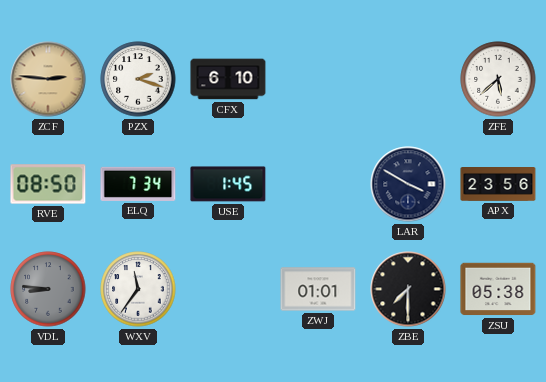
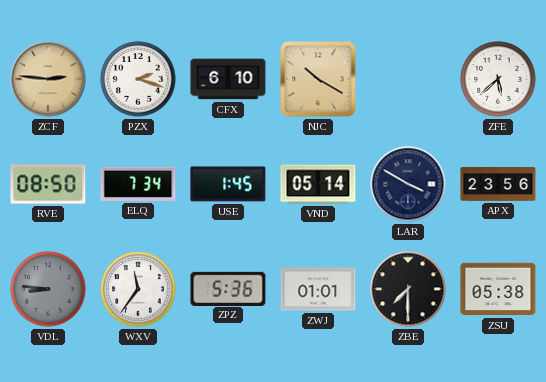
NJC: none -> 10:20
VND: none -> 05:14
ZPZ: none -> 5:36
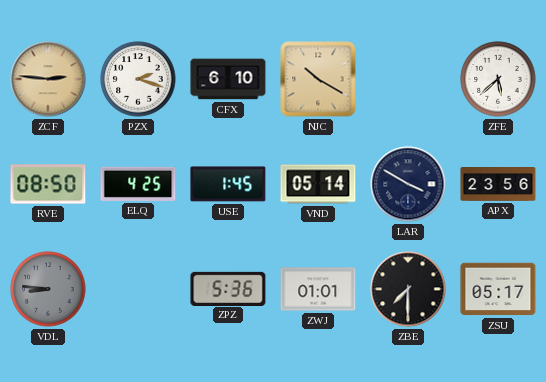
ELQ: 7:34 -> 4:25
WXV: 11:36 -> none
ZSU: 05:38 -> 05:17
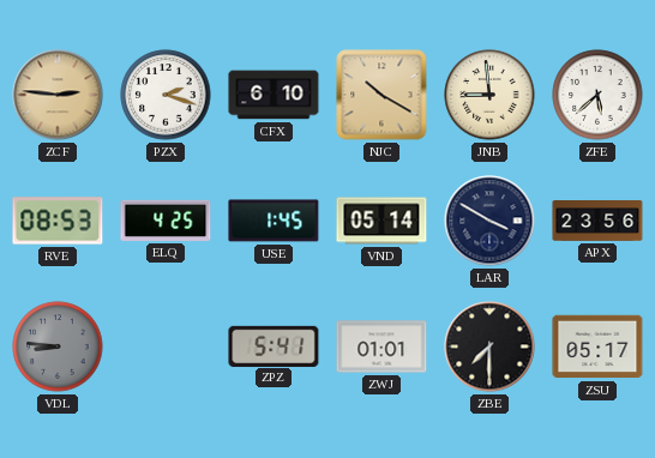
JNB: none -> 8:59
RVE: 08:50 -> 08:53
ZPZ: 5:36 -> 5:41
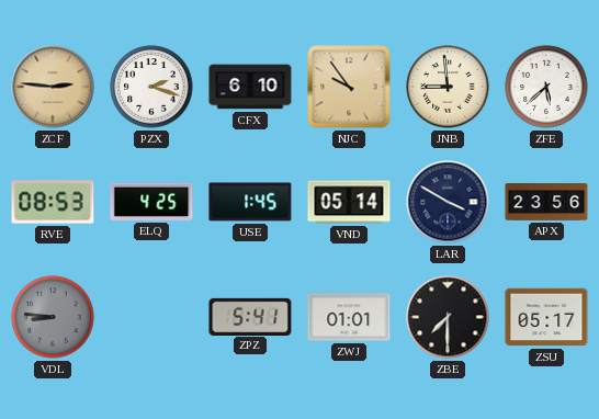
NJC: 10:20 -> 9:54
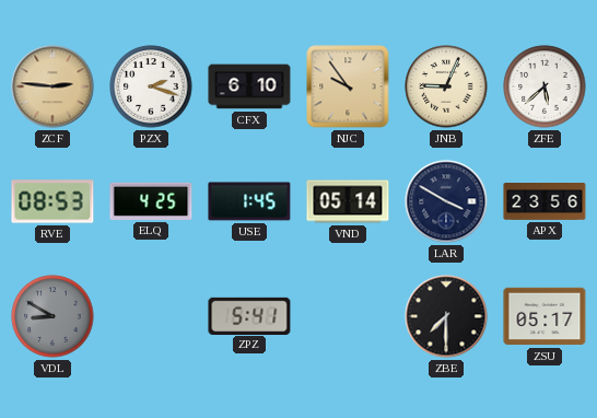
JNB: 8:59 -> 9:04
VDL: 8:46 -> 8:50
ZWJ: 01:01 -> none
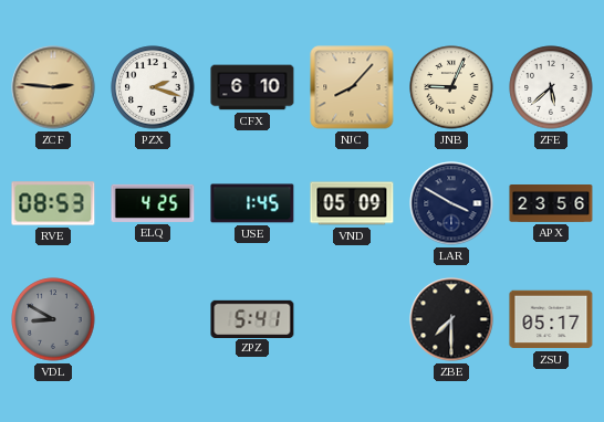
NJC: 9:54 -> 8:07
VND: 05:14 -> 05:09
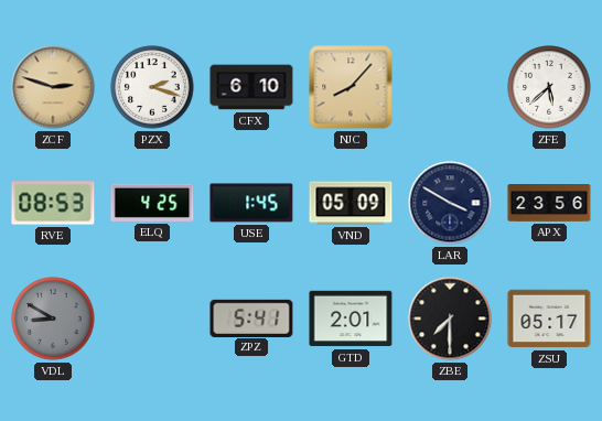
ZCF: 2:46 -> 2:48
JNB: 9:04 -> none
GTD: none -> 2:01
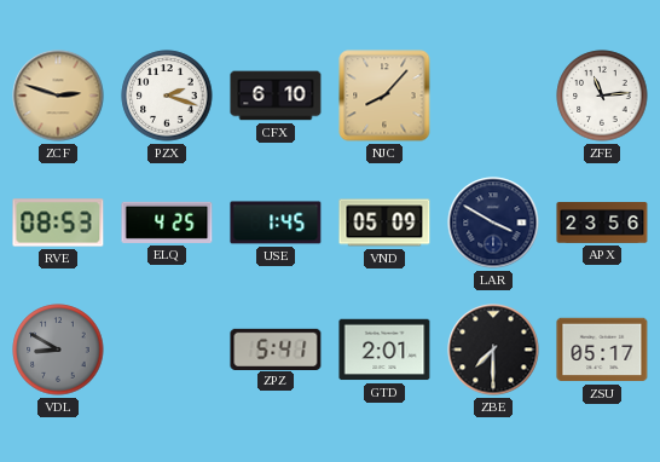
ZFE: 5:38 -> 11:14
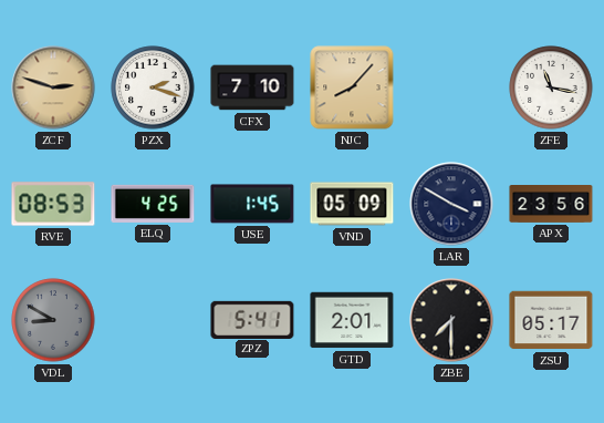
CFX: 6:10 -> 7:10
ZFE: 11:14 -> 11:17
